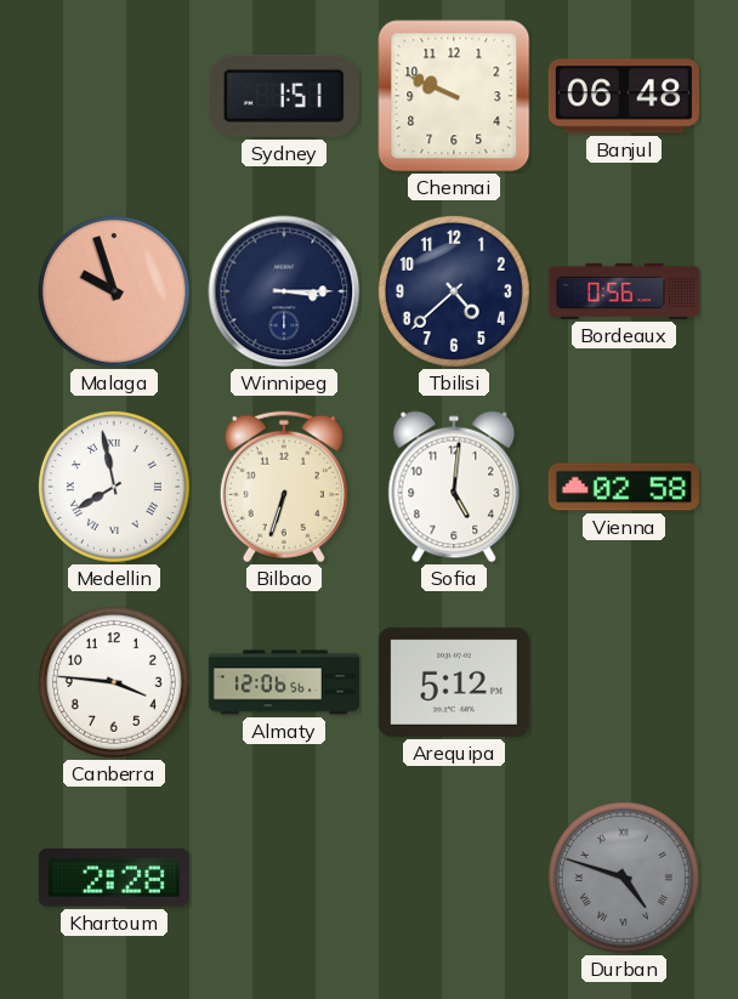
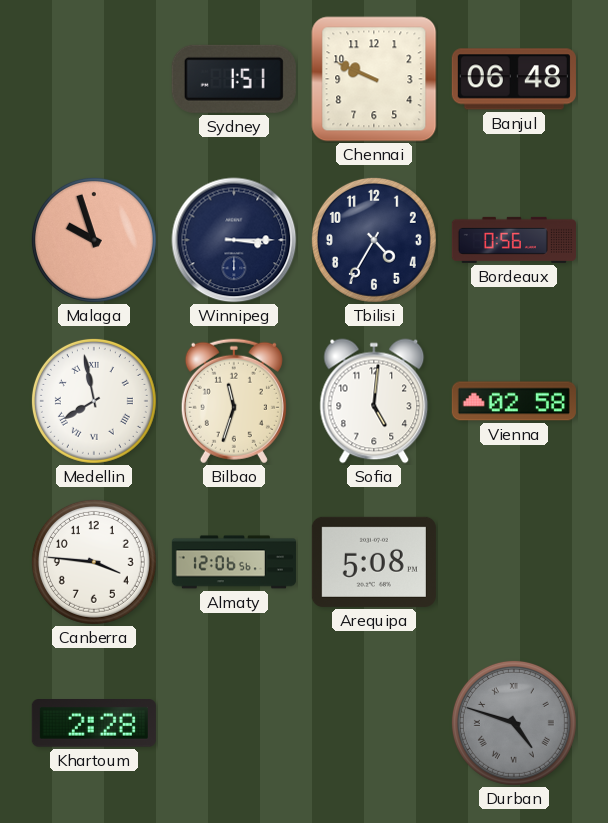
Tbilisi: 4:38 -> 4:35
Bilbao: 6:33 -> 11:33
Arequipa: 5:12 -> 5:08
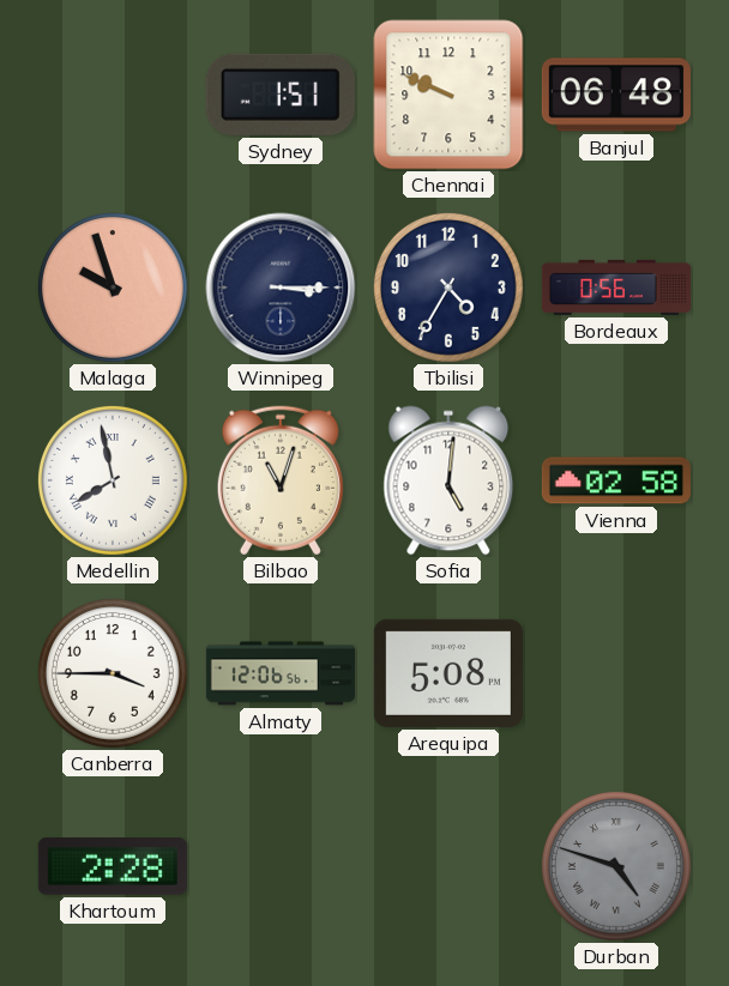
Bilbao: 11:33 -> 11:03
Canberra: 3:46 -> 3:45
